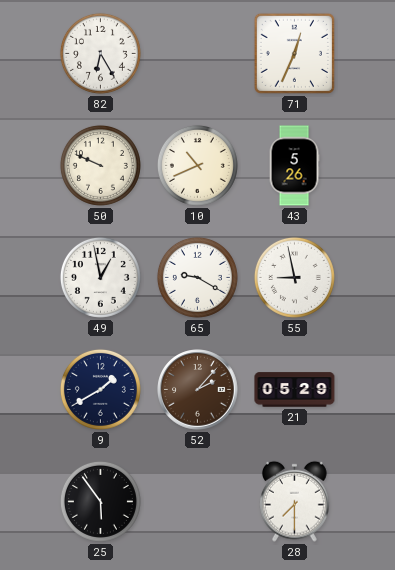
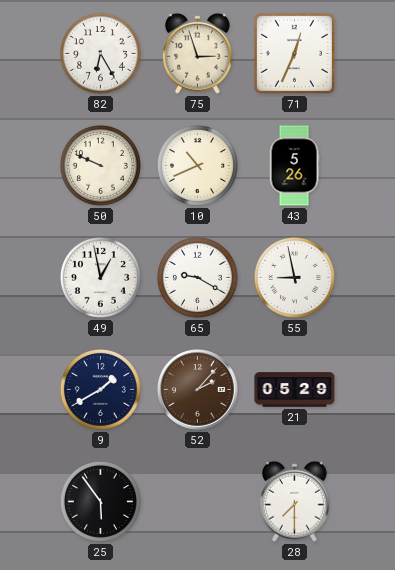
75: none -> 2:57
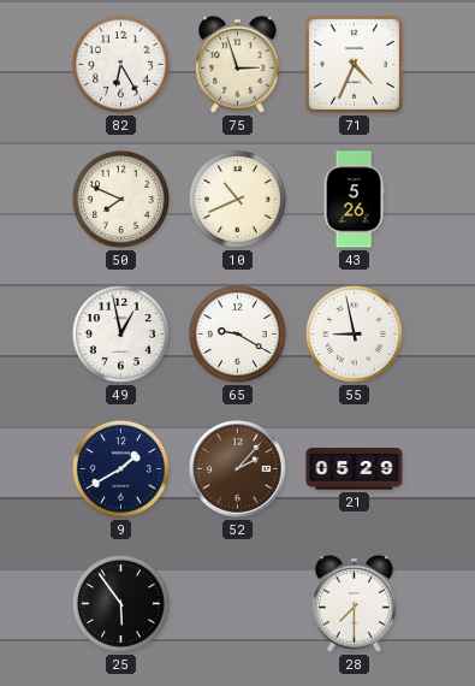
71: 12:34 -> 4:34
50: 9:49 -> 7:49
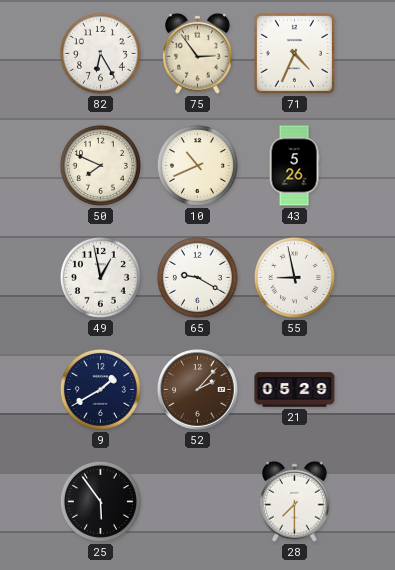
75: 2:57 -> 2:54
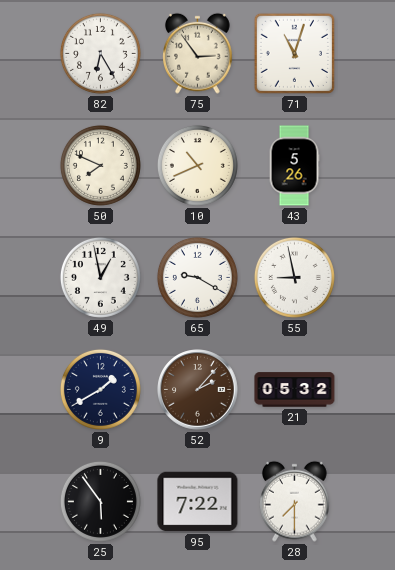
71: 4:34 -> 11:03
21: 05:29 -> 05:32
95: none -> 7:22
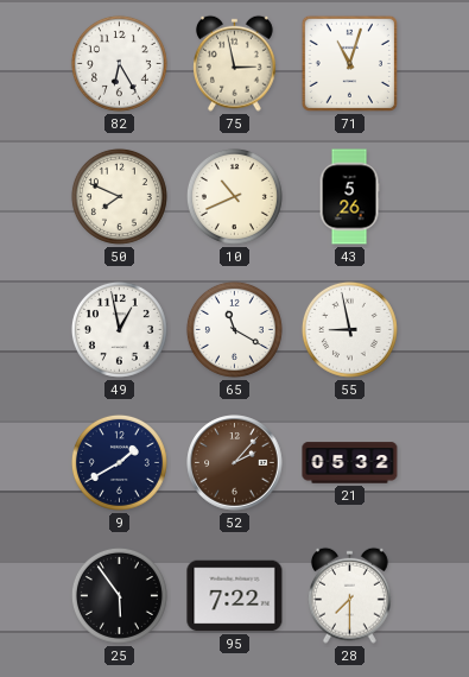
75: 2:54 -> 2:58
65: 9:20 -> 11:20
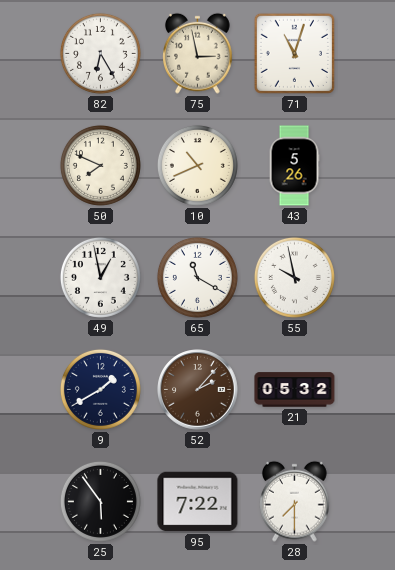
55: 8:58 -> 9:58
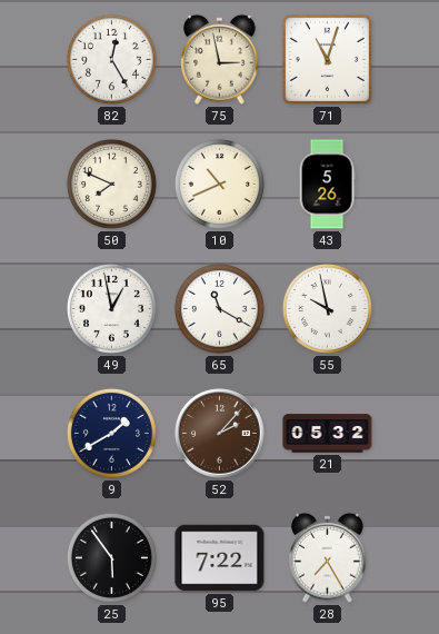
82: 6:25 -> 12:25
28: 7:30 -> 7:25
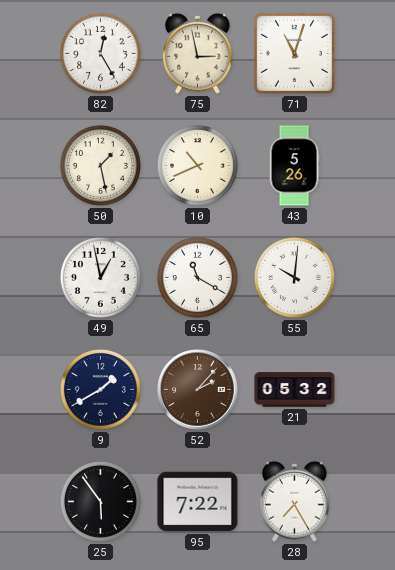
50: 7:49 -> 1:28
55: 9:58 -> 10:01
